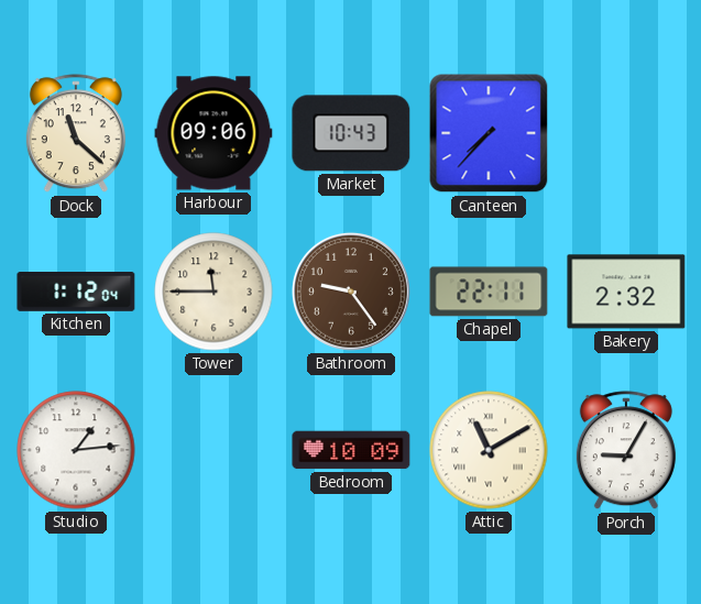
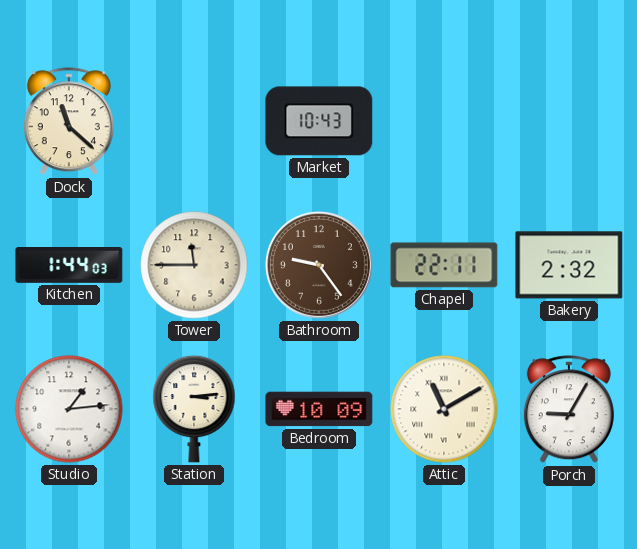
Harbour: 09:06 -> none
Canteen: 7:37 -> none
Kitchen: 1:12 -> 1:44
Station: none -> 3:14
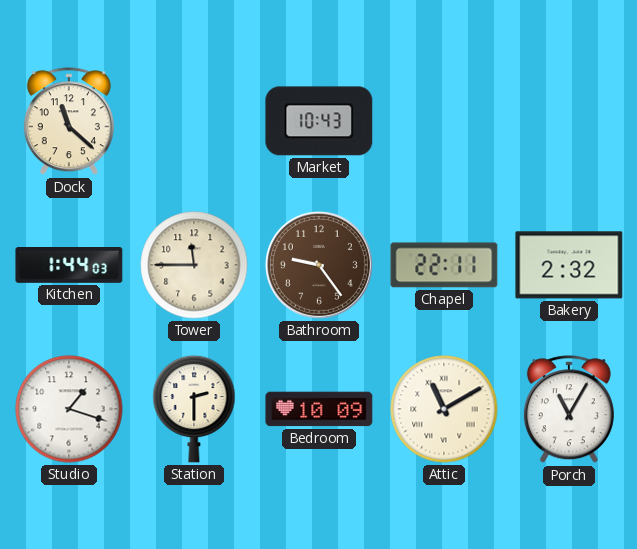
Studio: 1:14 -> 1:18
Station: 3:14 -> 2:30
Porch: 9:05 -> 11:05
